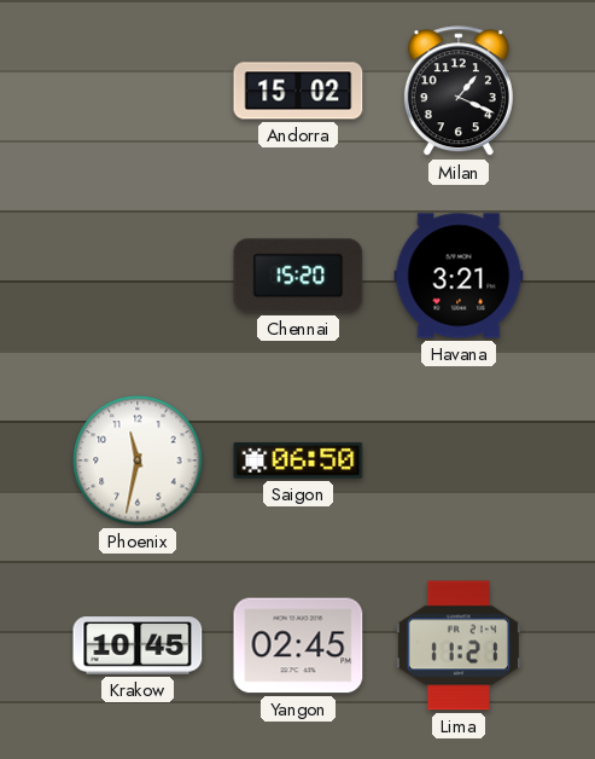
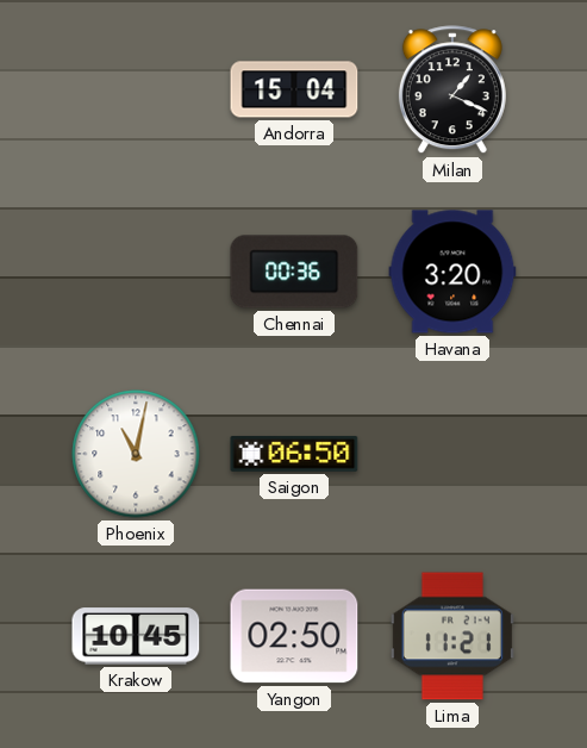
Andorra: 15:02 -> 15:04
Chennai: 15:20 -> 00:36
Havana: 3:21 -> 3:20
Phoenix: 11:32 -> 11:02
Yangon: 02:45 -> 02:50
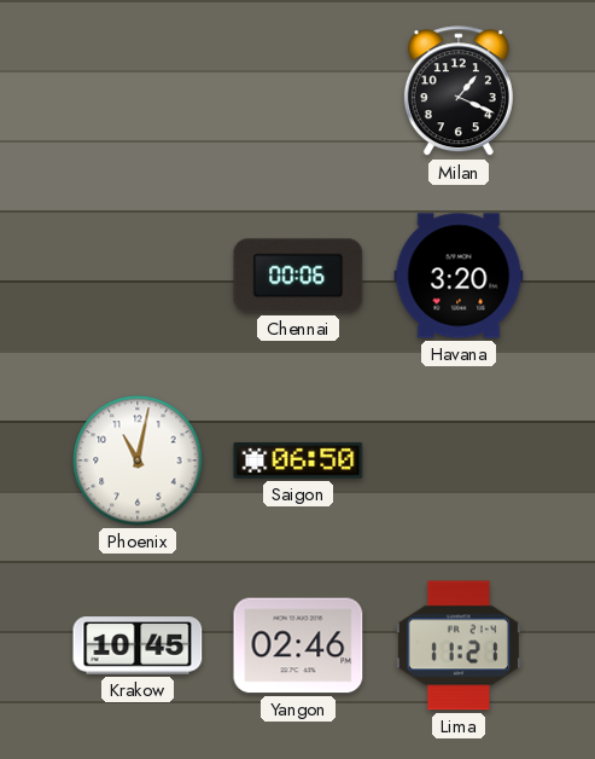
Andorra: 15:04 -> none
Chennai: 00:36 -> 00:06
Yangon: 02:50 -> 02:46
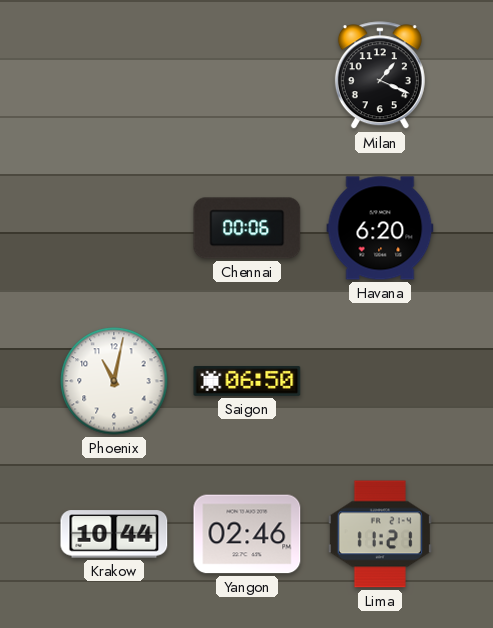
Havana: 3:20 -> 6:20
Krakow: 10:45 -> 10:44
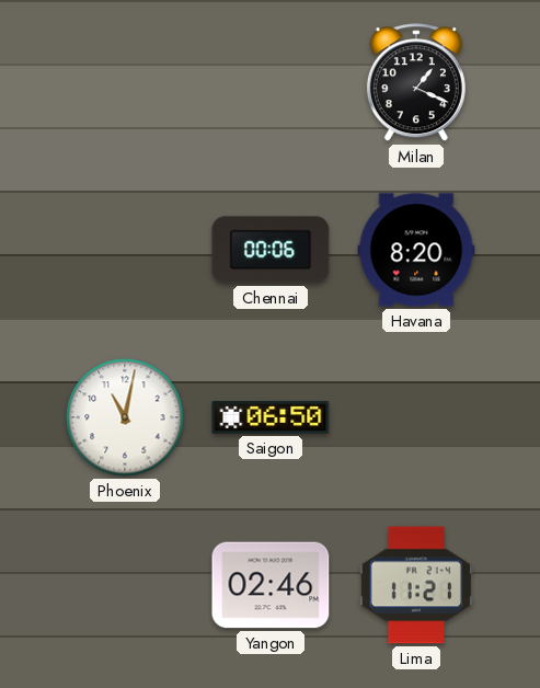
Havana: 6:20 -> 8:20
Krakow: 10:44 -> none
